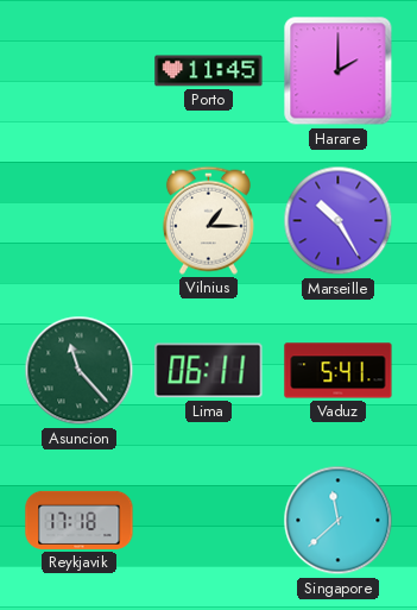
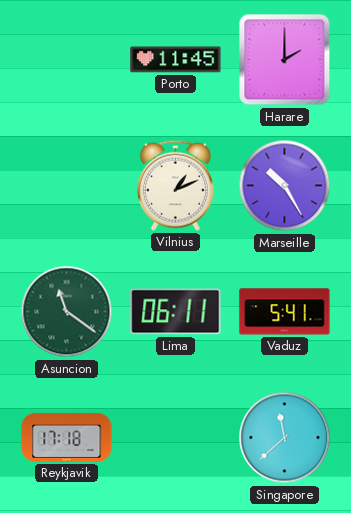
Vilnius: 1:15 -> 1:11
Asuncion: 11:23 -> 11:21
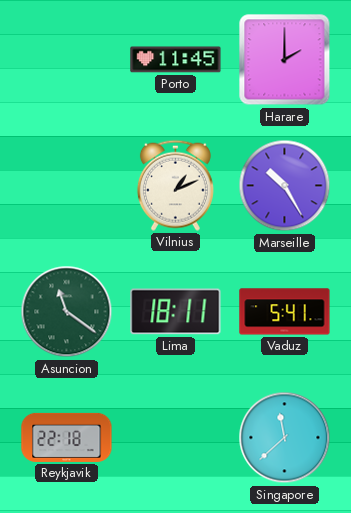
Lima: 06:11 -> 18:11
Reykjavik: 17:18 -> 22:18
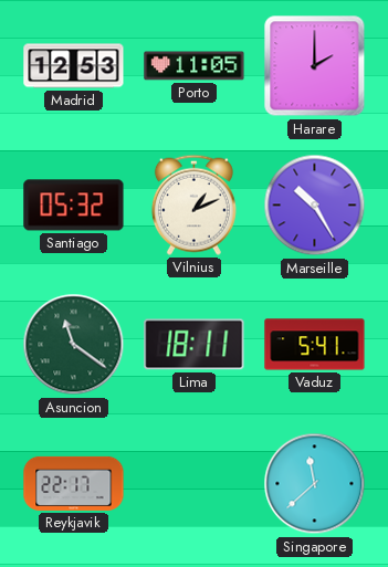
Madrid: none -> 12:53
Porto: 11:45 -> 11:05
Santiago: none -> 05:32
Reykjavik: 22:18 -> 22:17
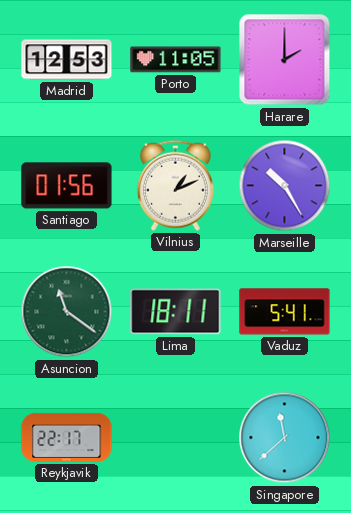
Santiago: 05:32 -> 01:56
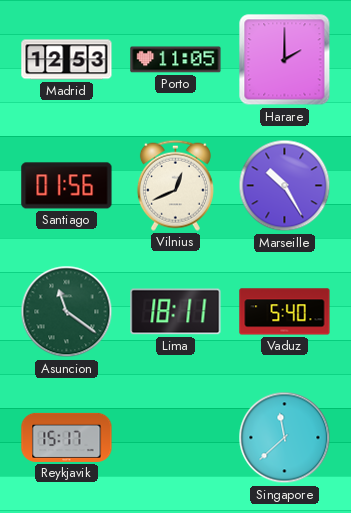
Vilnius: 1:11 -> 12:41
Vaduz: 5:41 -> 5:40
Reykjavik: 22:17 -> 15:17
